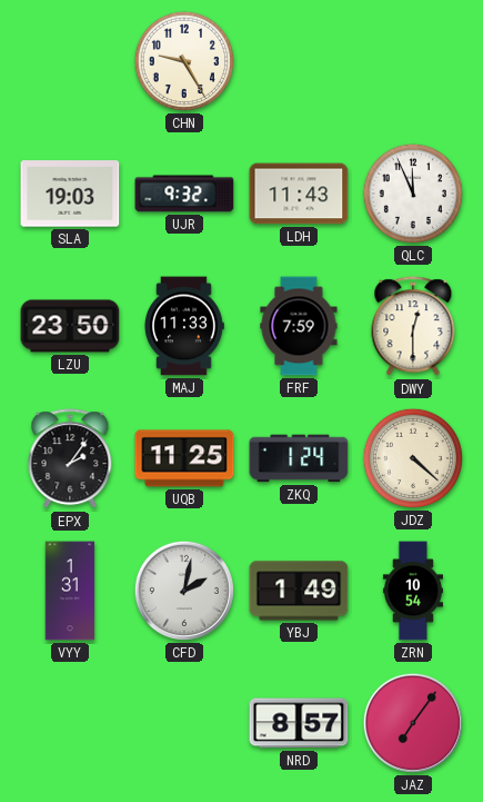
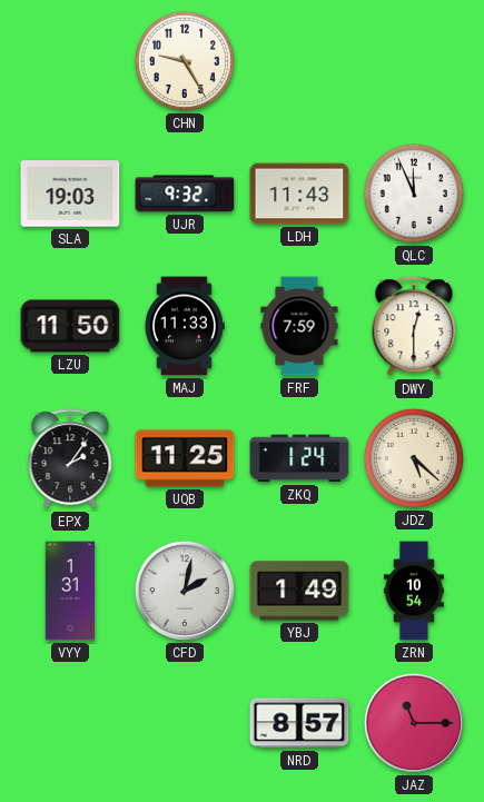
LZU: 23:50 -> 11:50
JDZ: 4:22 -> 5:22
JAZ: 7:06 -> 11:15
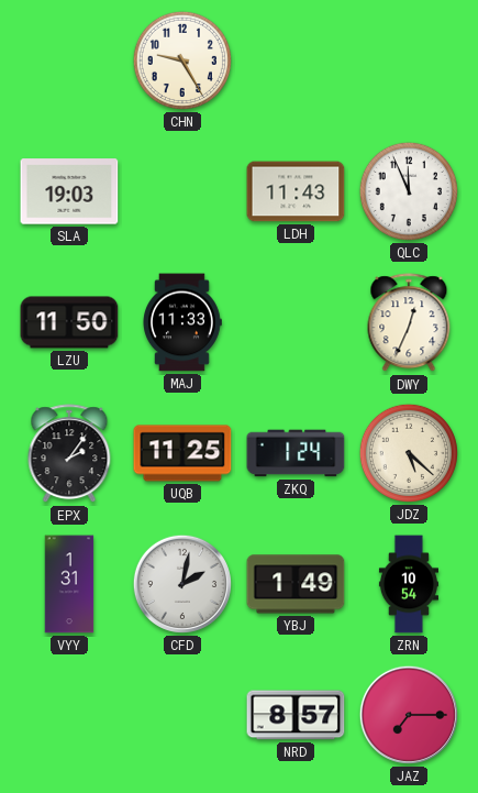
UJR: 9:32 -> none
FRF: 7:59 -> none
DWY: 12:30 -> 12:34
JAZ: 11:15 -> 7:15
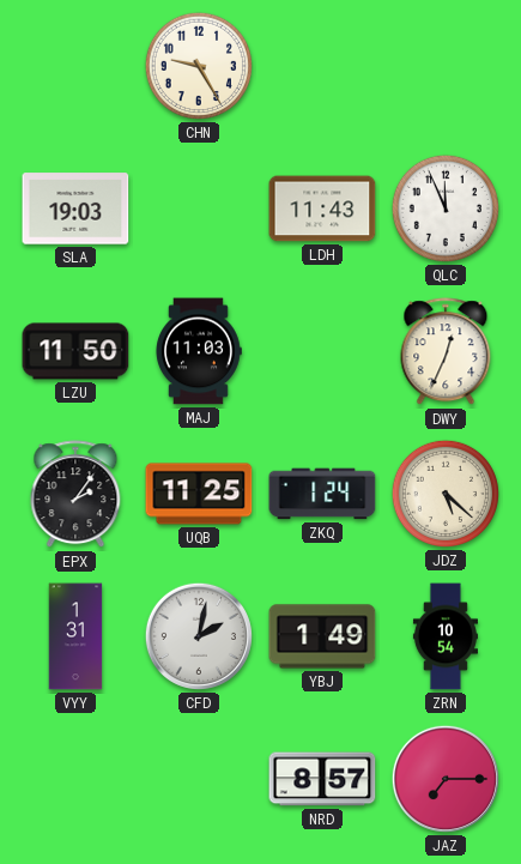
MAJ: 11:33 -> 11:03
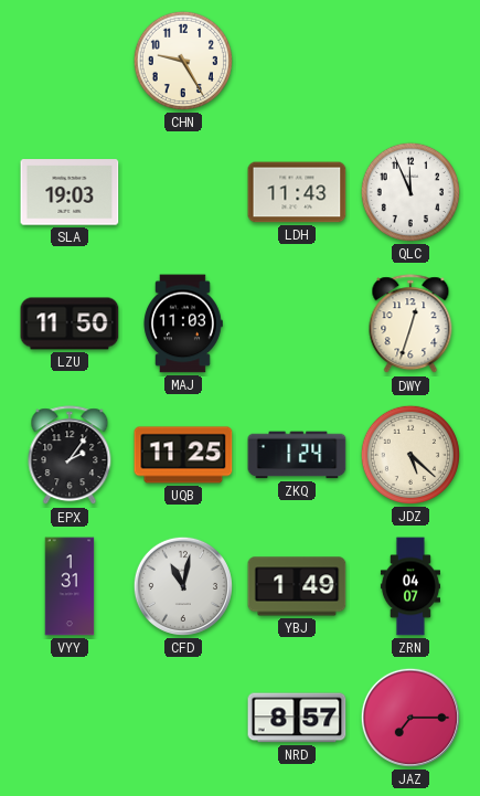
DWY: 12:34 -> 12:33
CFD: 2:02 -> 11:02
ZRN: 10:54 -> 04:07
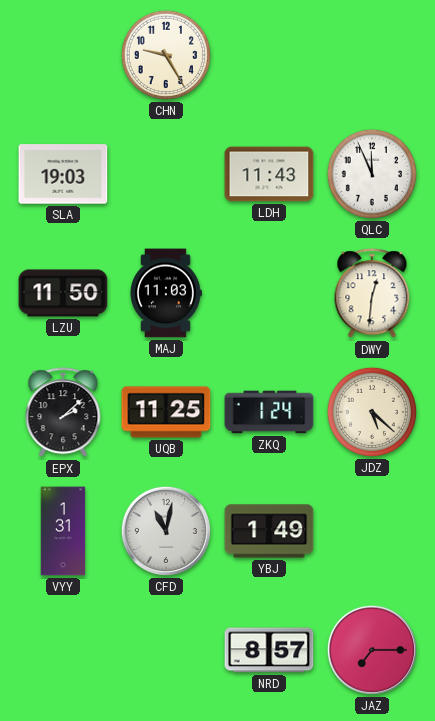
DWY: 12:33 -> 12:31
EPX: 2:06 -> 2:08
ZRN: 04:07 -> none
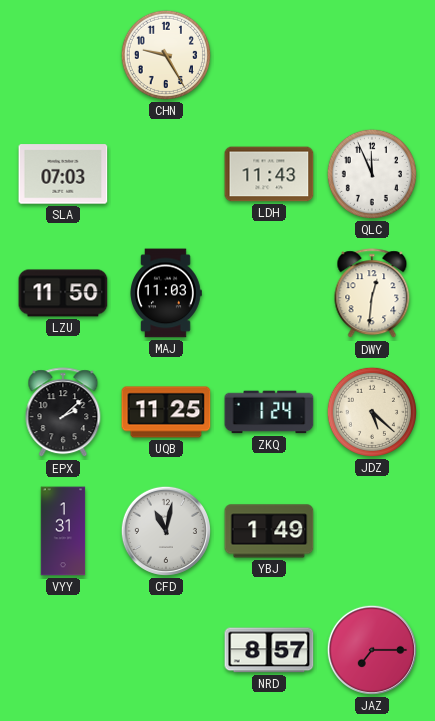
SLA: 19:03 -> 07:03
